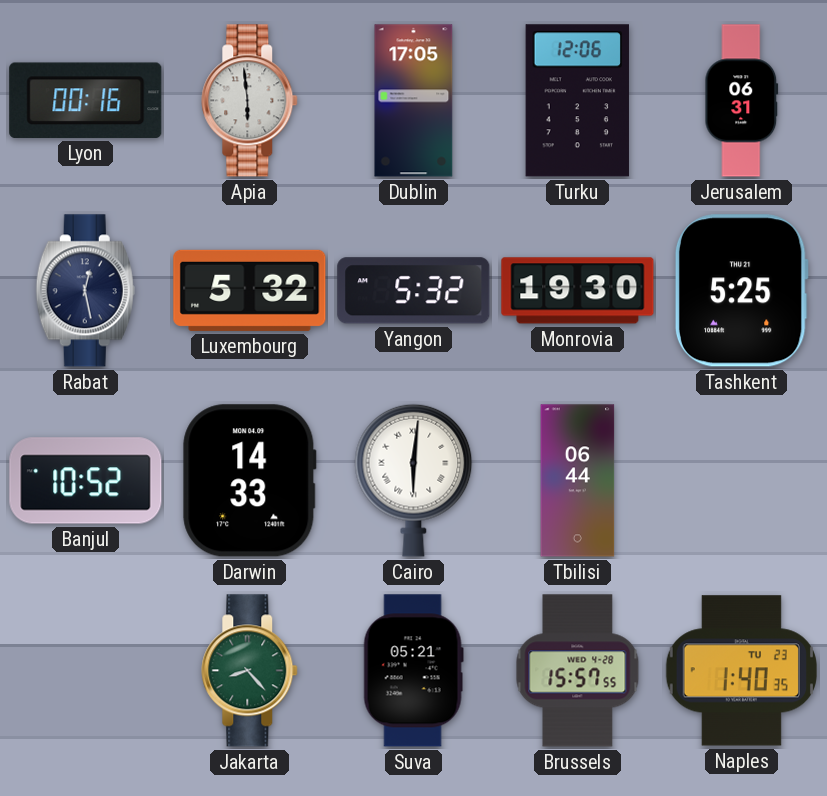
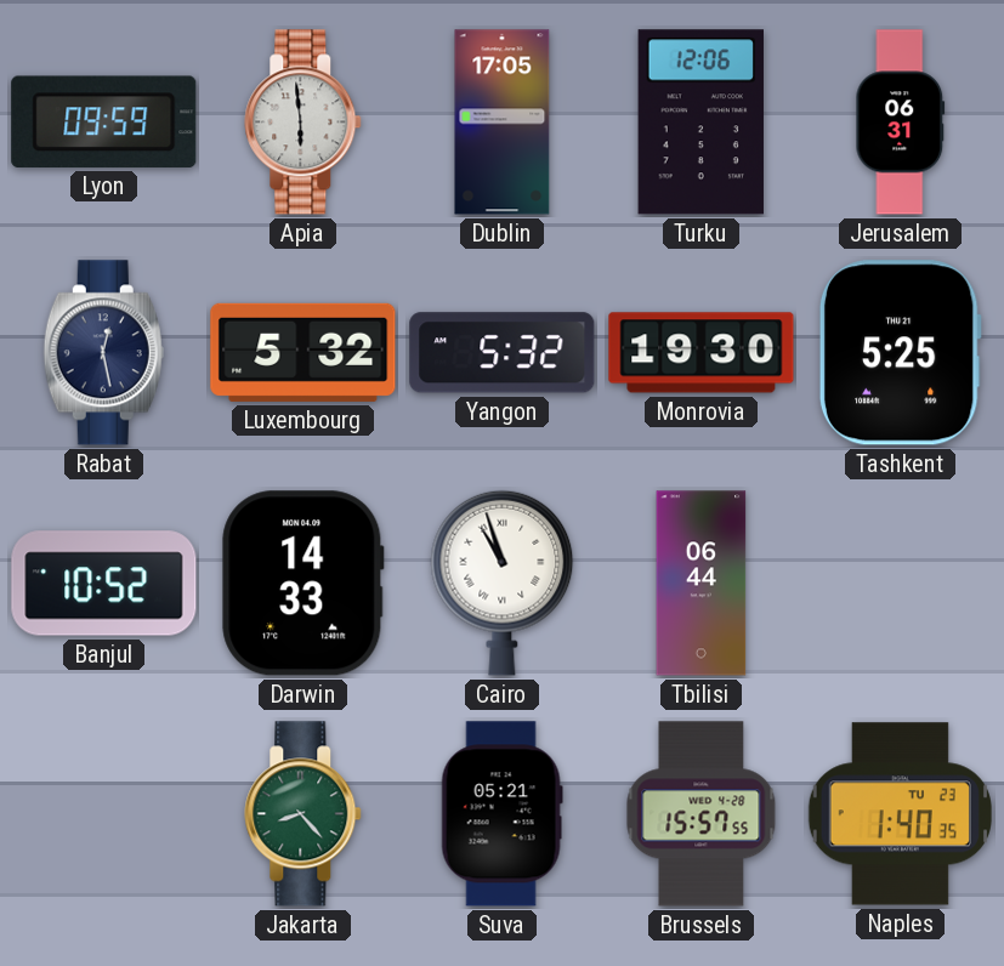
Lyon: 00:16 -> 09:59
Cairo: 6:01 -> 10:57
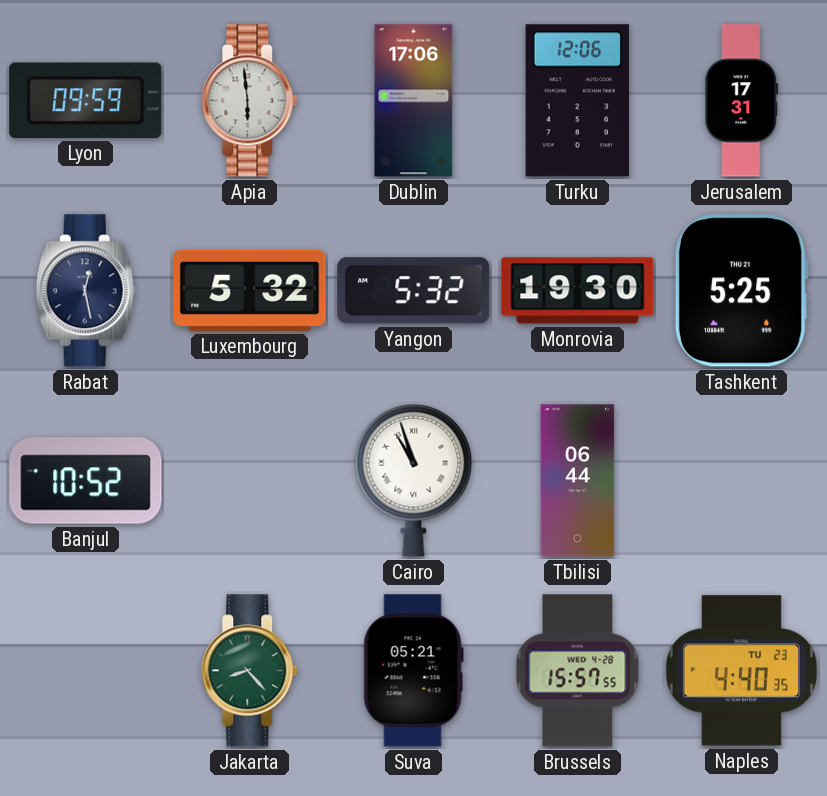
Dublin: 17:05 -> 17:06
Jerusalem: 06:31 -> 17:31
Darwin: 14:33 -> none
Naples: 1:40 -> 4:40
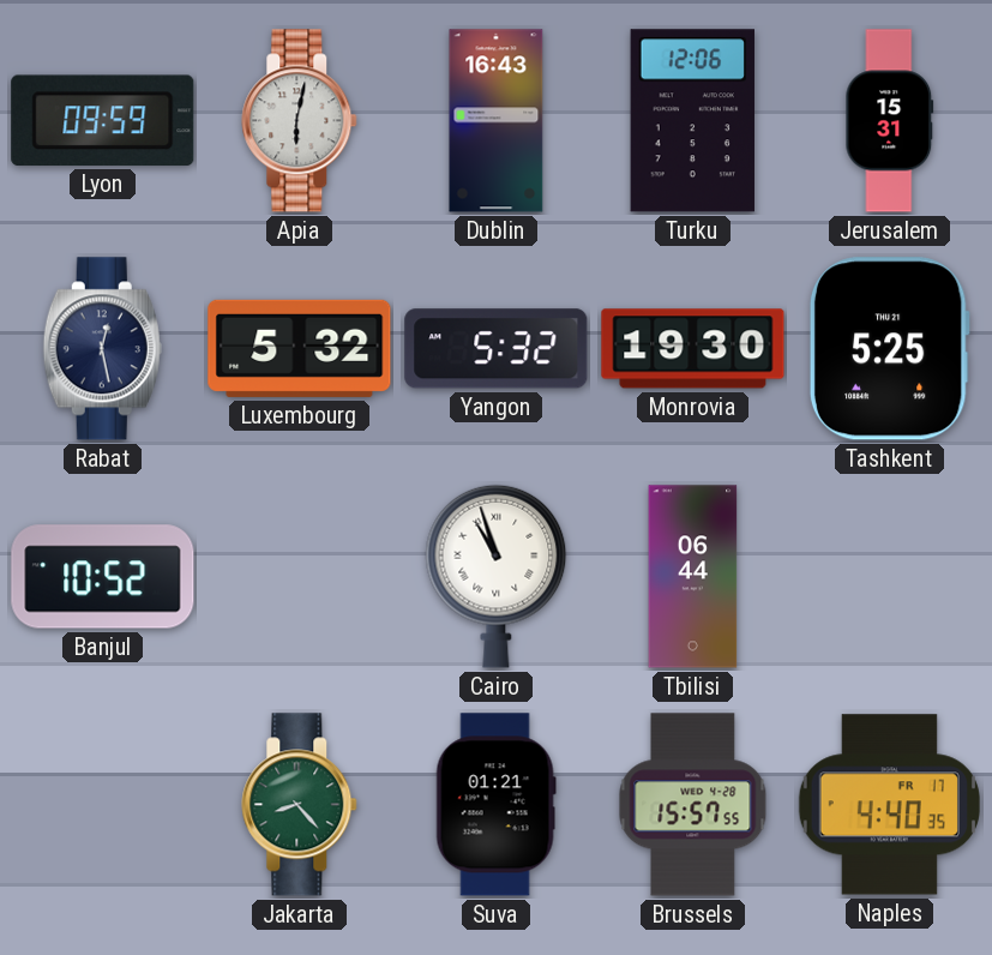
Apia: 5:59 -> 6:02
Dublin: 17:06 -> 16:43
Jerusalem: 17:31 -> 15:31
Suva: 05:21 -> 01:21
Naples date: TU 23 -> FR 17
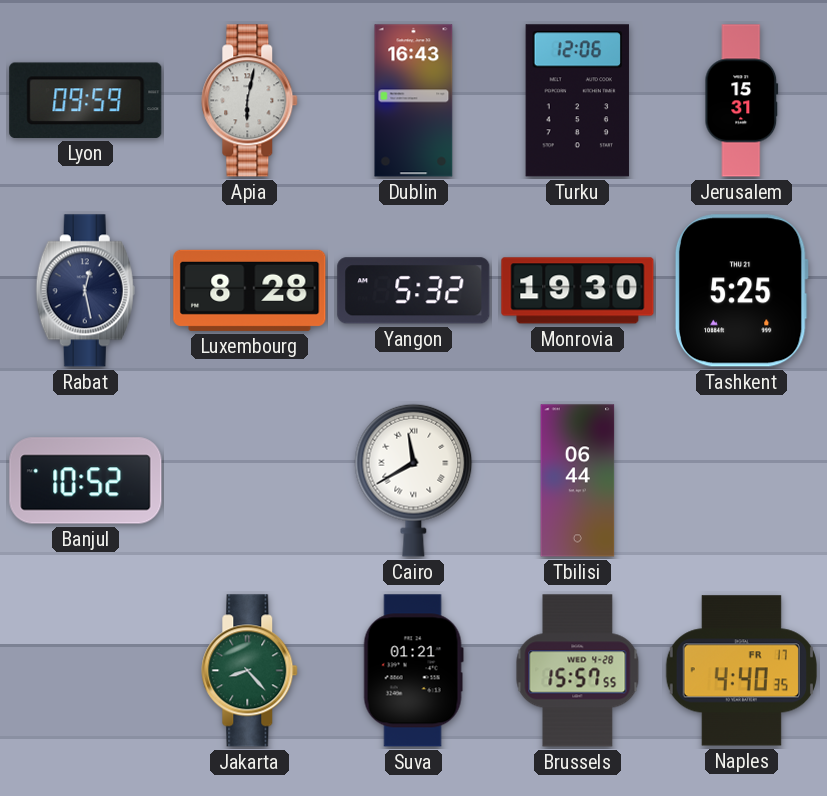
Luxembourg: 5:32 -> 8:28
Cairo: 10:57 -> 11:40
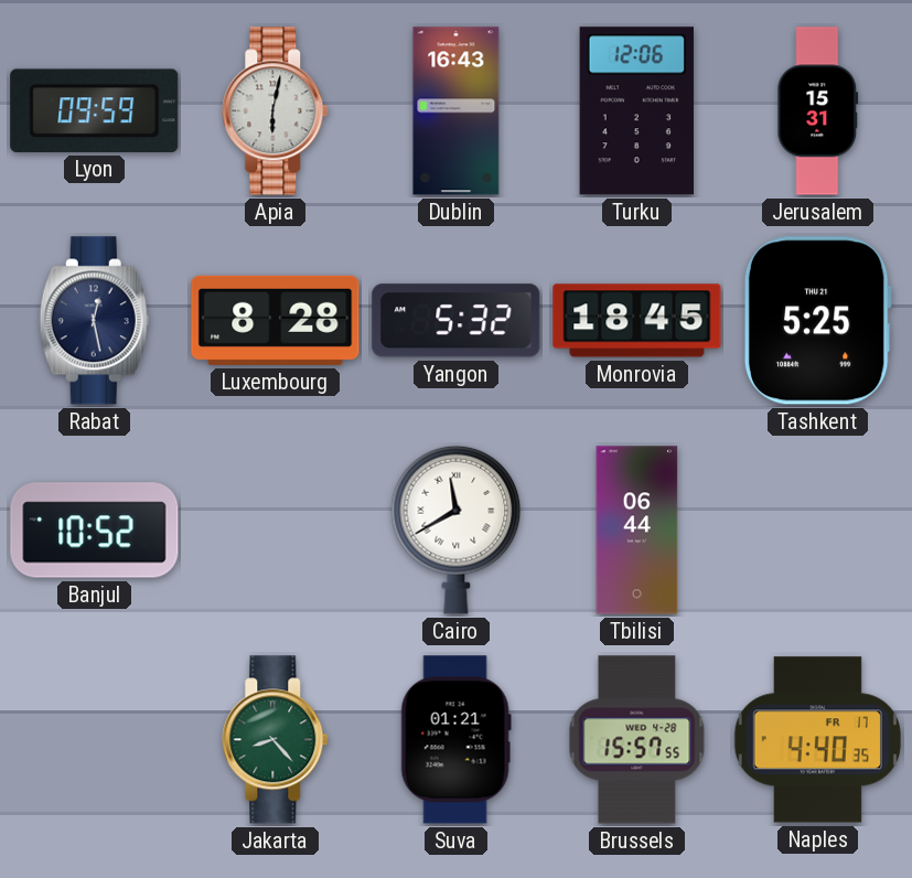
Monrovia: 19:30 -> 18:45
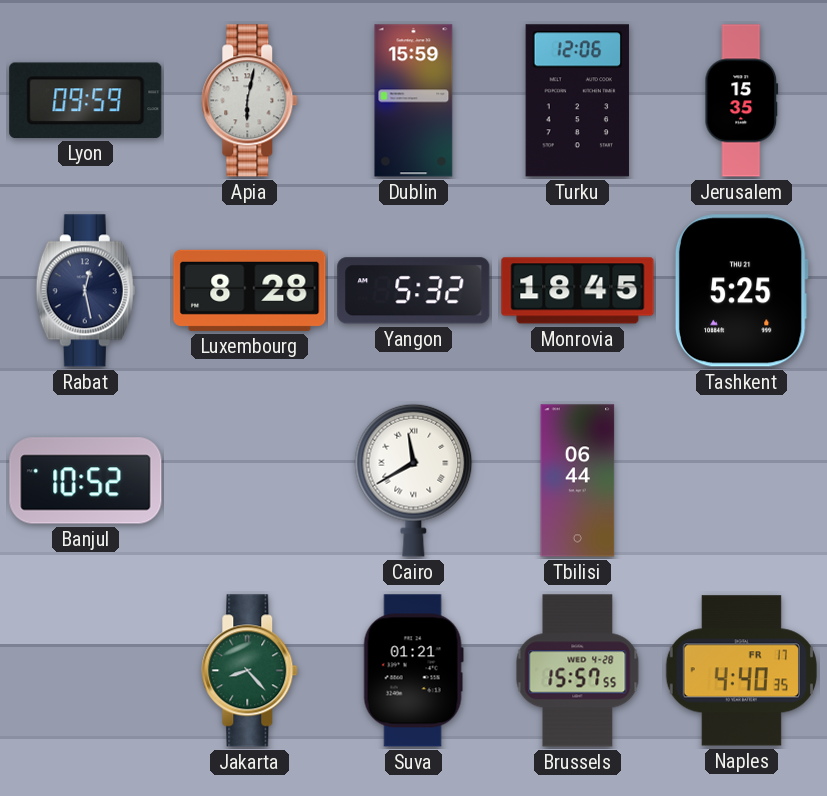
Dublin: 16:43 -> 15:59
Jerusalem: 15:31 -> 15:35
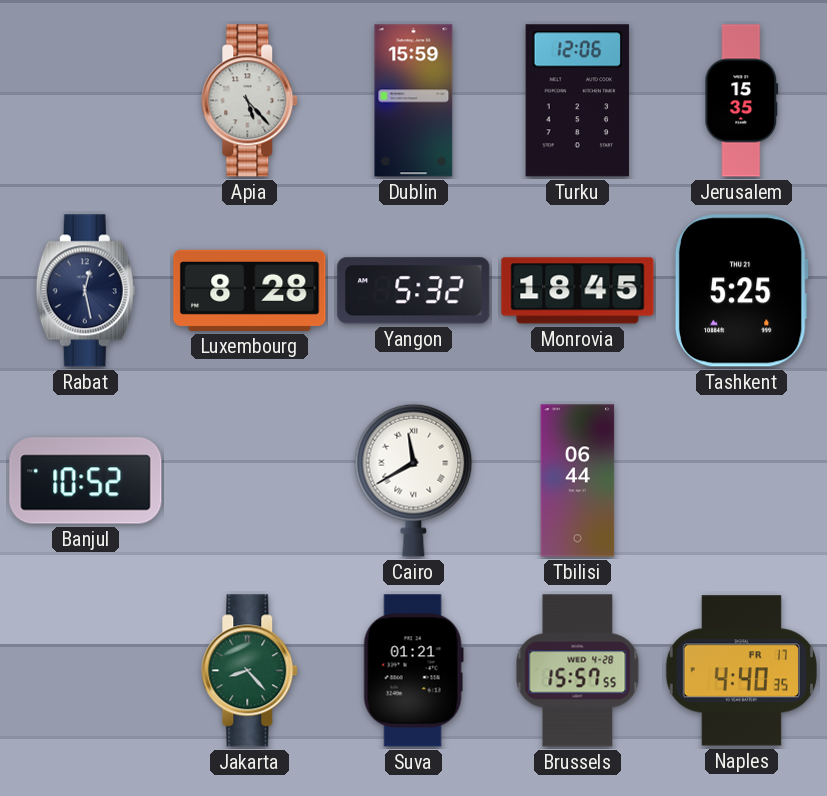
Lyon: 09:59 -> none
Apia: 6:02 -> 5:23
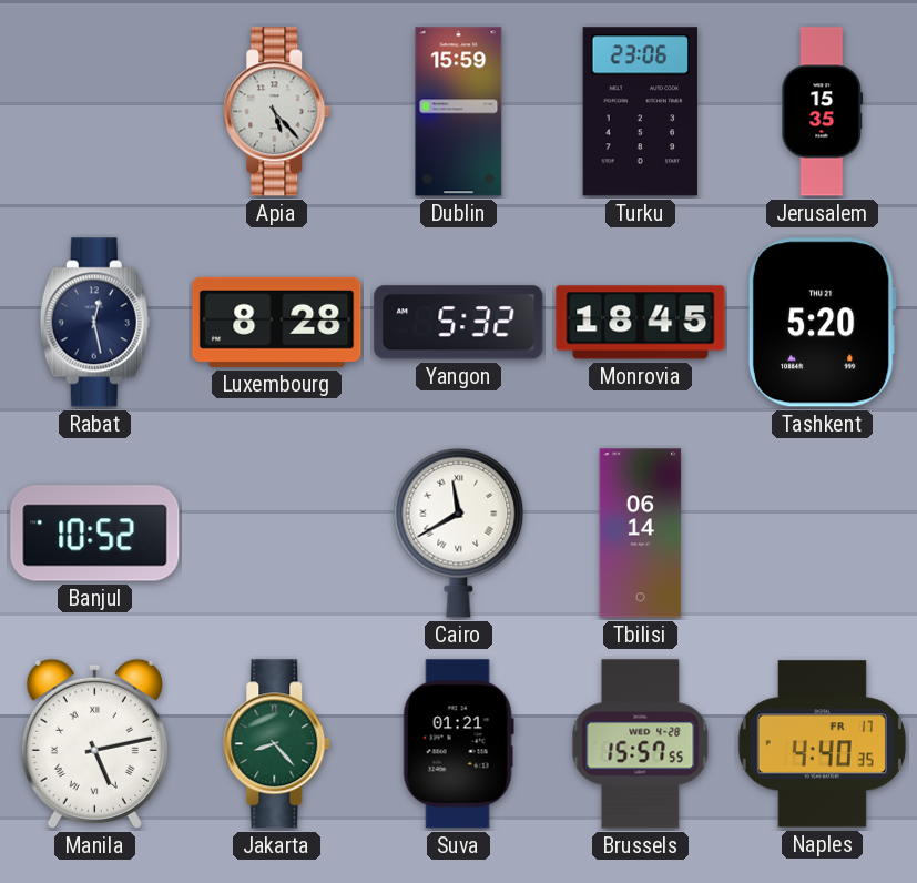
Turku: 12:06 -> 23:06
Tashkent: 5:25 -> 5:20
Tbilisi: 06:44 -> 06:14
Manila: none -> 5:13
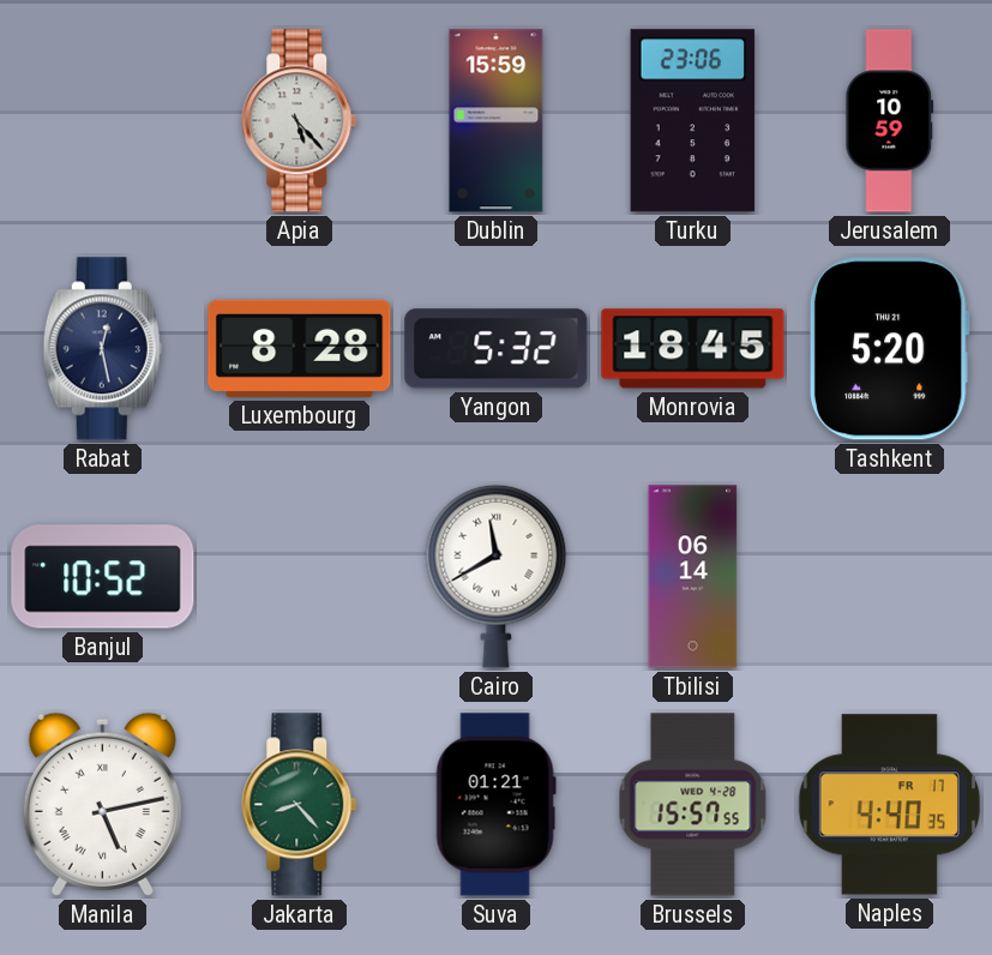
Jerusalem: 15:35 -> 10:59
